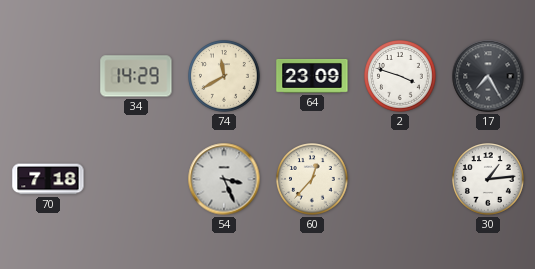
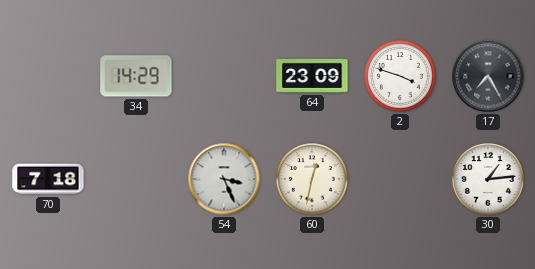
74: 11:40 -> none
60: 12:37 -> 12:32
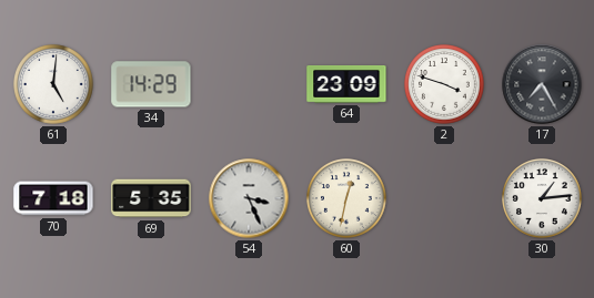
61: none -> 5:01
69: none -> 5:35
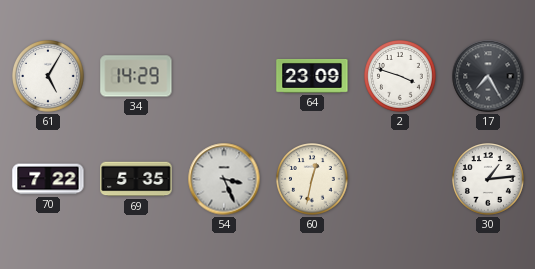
61: 5:01 -> 5:05
70: 7:18 -> 7:22
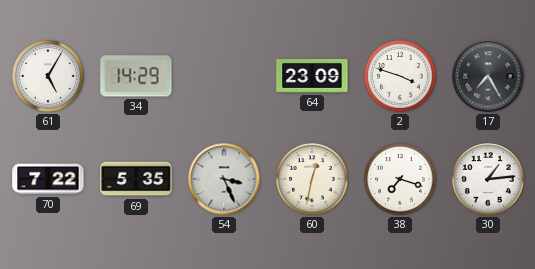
38: none -> 7:18
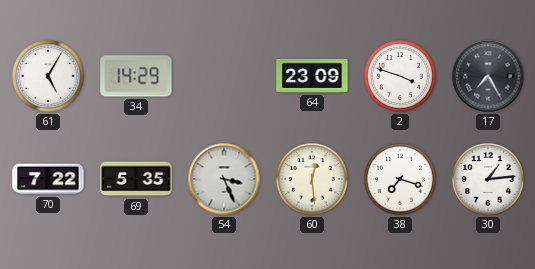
60: 12:32 -> 12:29
